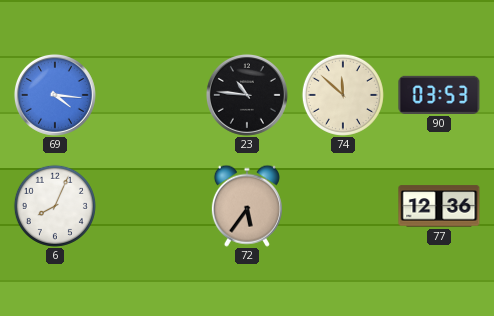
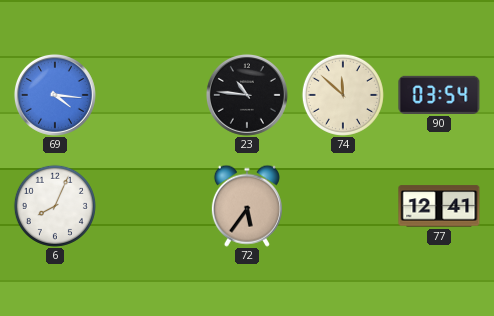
90: 03:53 -> 03:54
77: 12:36 -> 12:41
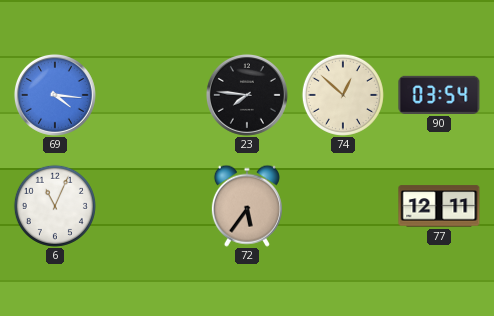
23: 10:46 -> 7:46
74: 11:52 -> 12:52
6: 8:04 -> 11:04
77: 12:41 -> 12:11
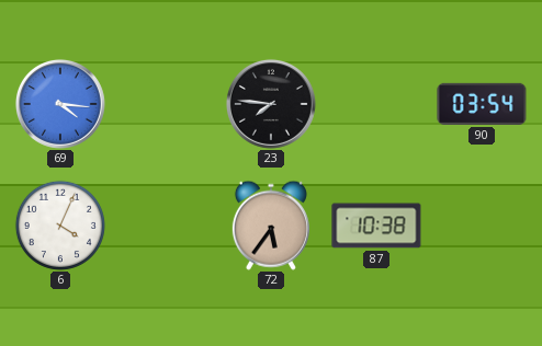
74: 12:52 -> none
6: 11:04 -> 4:04
87: none -> 10:38
77: 12:11 -> none
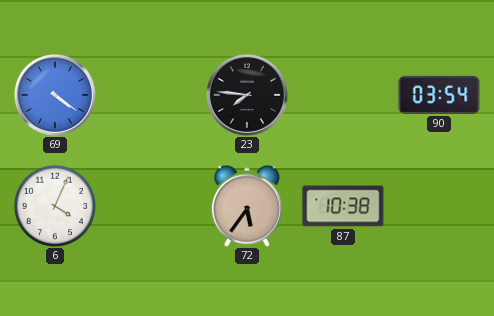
69: 4:16 -> 4:21
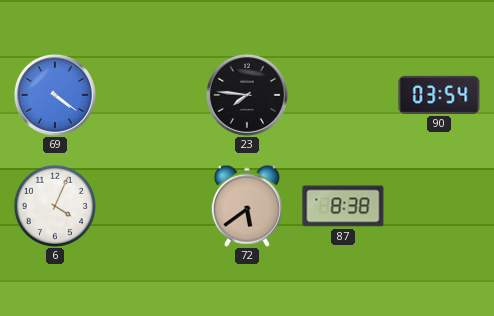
72: 5:36 -> 5:39
87: 10:38 -> 8:38
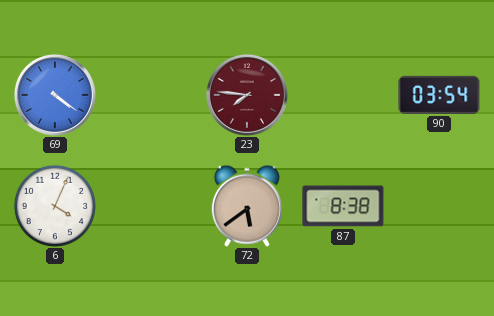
23 dial: black -> burgundy
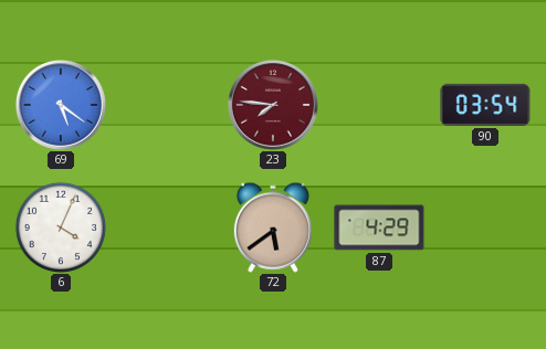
69: 4:21 -> 5:21
87: 8:38 -> 4:29
